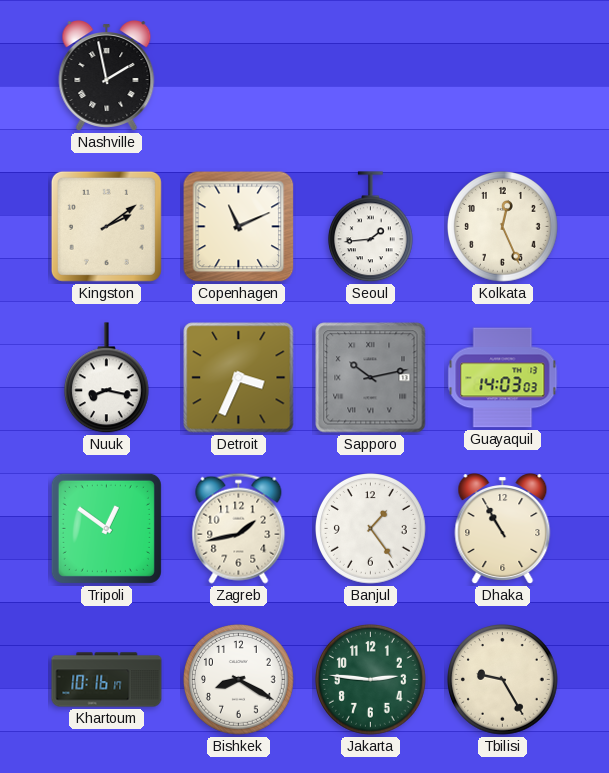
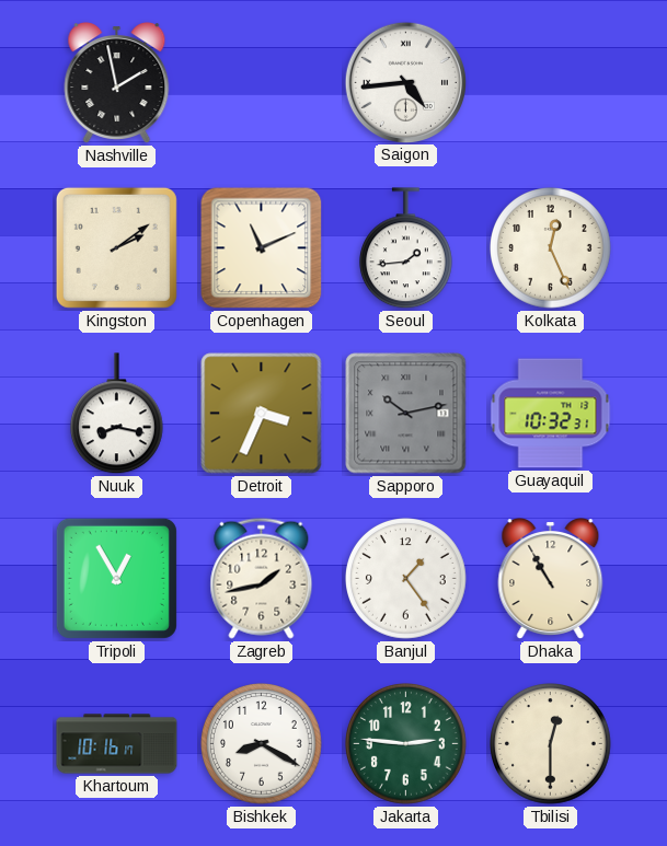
Saigon: none -> 4:44
Guayaquil: 14:03 -> 10:32
Tripoli: 12:51 -> 12:55
Tbilisi: 9:25 -> 12:30
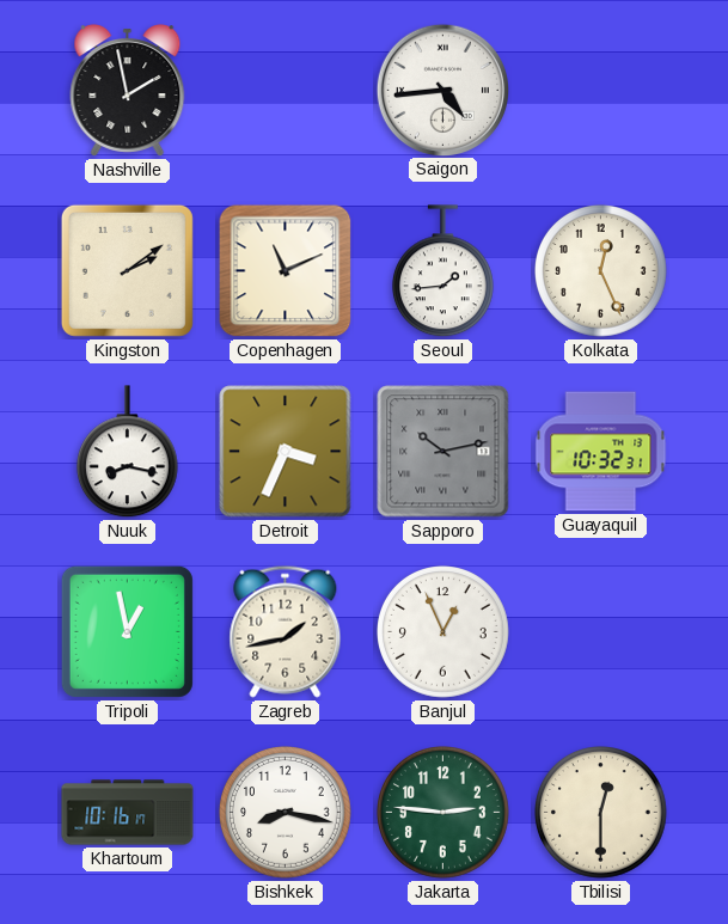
Tripoli: 12:55 -> 12:58
Banjul: 1:24 -> 12:56
Dhaka: 10:55 -> none
Bishkek: 8:20 -> 8:17
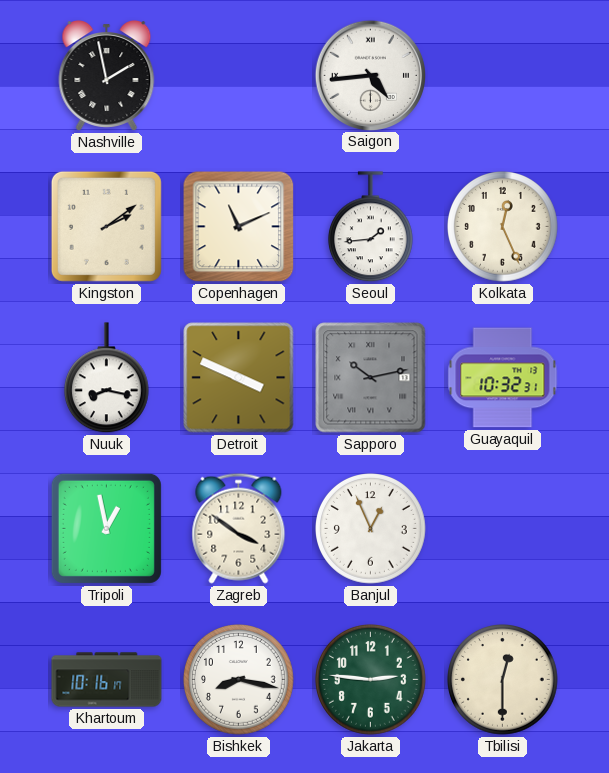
Detroit: 3:34 -> 3:49
Zagreb: 1:43 -> 3:51
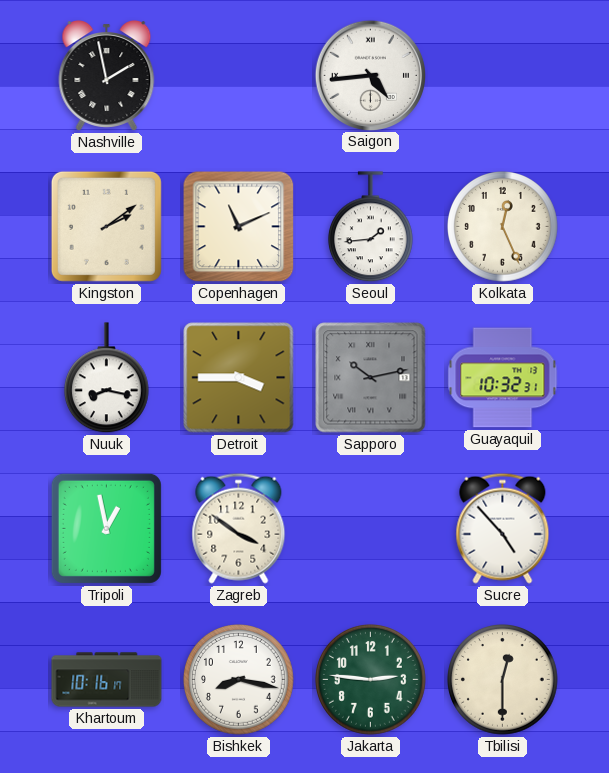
Detroit: 3:49 -> 3:45
Banjul: 12:56 -> none
Sucre: none -> 4:53
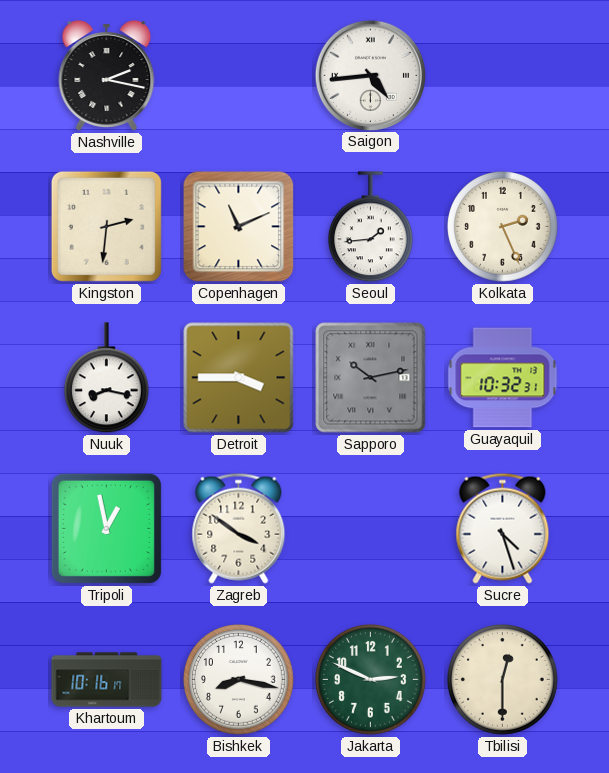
Nashville: 1:58 -> 2:17
Kingston: 2:09 -> 2:31
Kolkata: 12:26 -> 2:26
Sucre: 4:53 -> 4:27
Jakarta: 2:46 -> 2:49
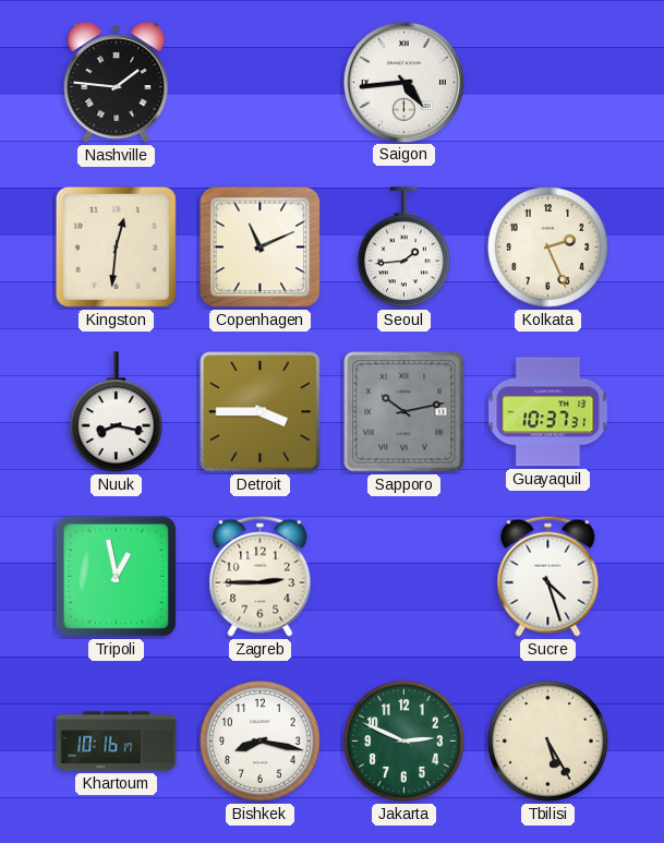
Nashville: 2:17 -> 1:46
Kingston: 2:31 -> 12:31
Guayaquil: 10:32 -> 10:37
Zagreb: 3:51 -> 2:45
Tbilisi: 12:30 -> 5:25
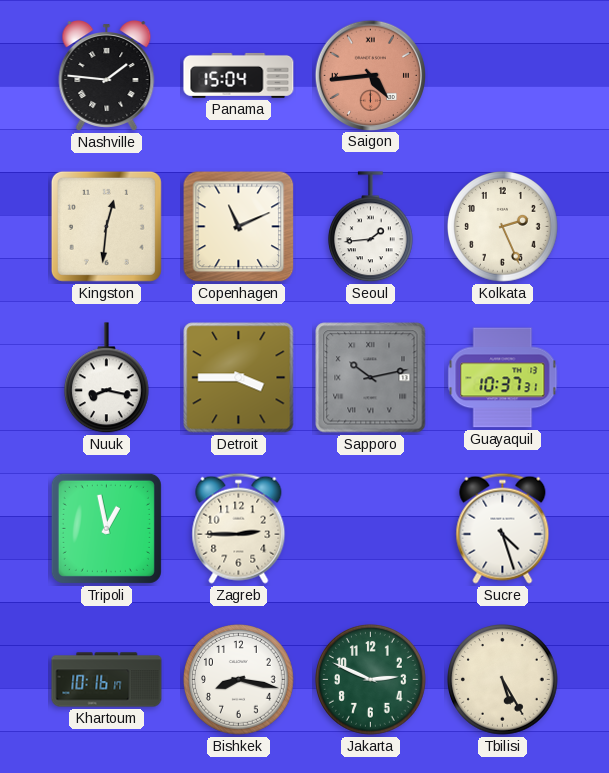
Panama: none -> 15:04
Saigon dial: white -> salmon
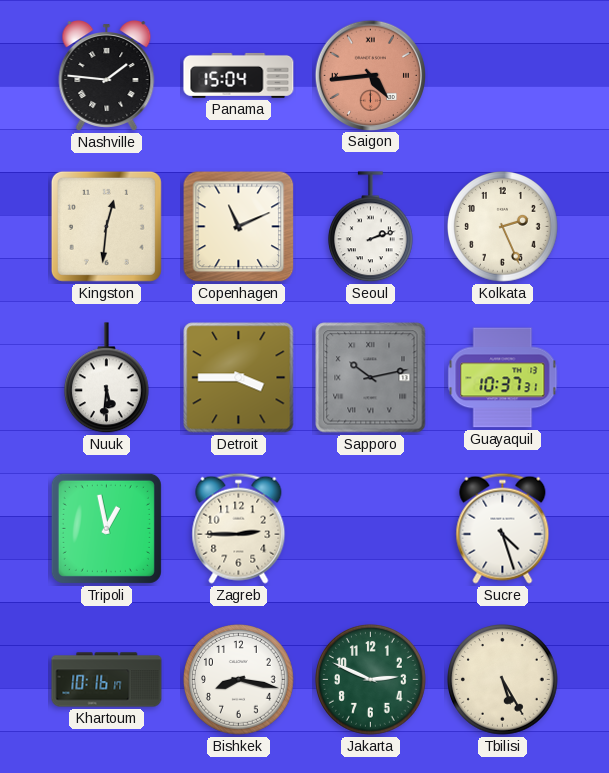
Seoul: 1:44 -> 2:12
Nuuk: 8:17 -> 5:31
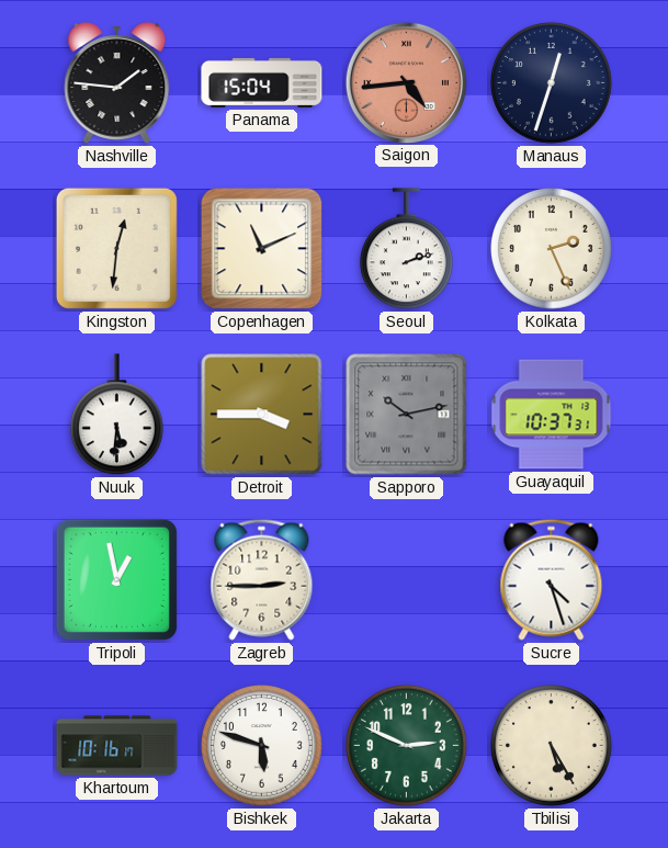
Manaus: none -> 12:33
Bishkek: 8:17 -> 5:48
